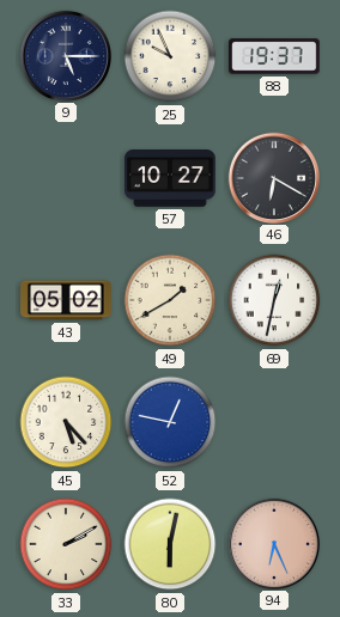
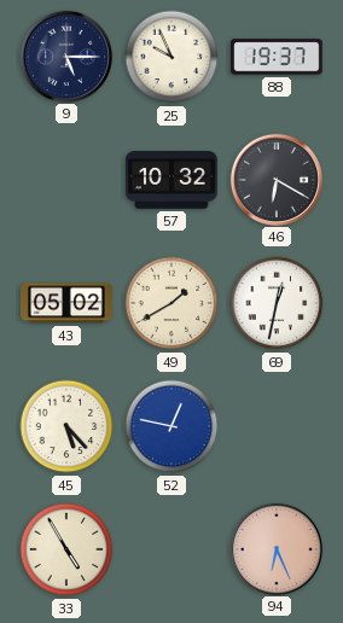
57: 10:27 -> 10:32
33: 2:10 -> 4:55
80: 6:02 -> none
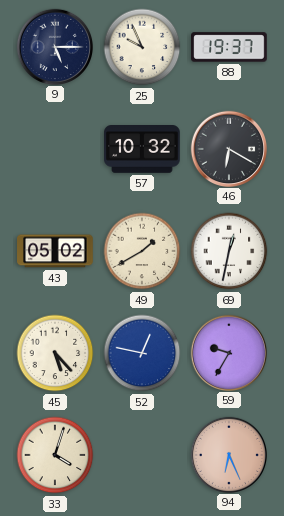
59: none -> 9:35
33: 4:55 -> 4:03
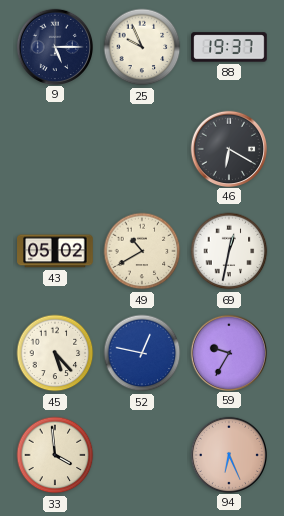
57: 10:32 -> none
49: 1:40 -> 10:40
33: 4:03 -> 3:59
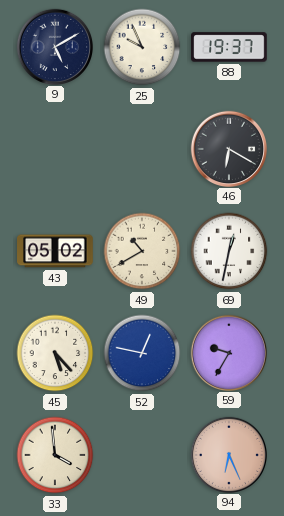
9: 5:15 -> 5:10
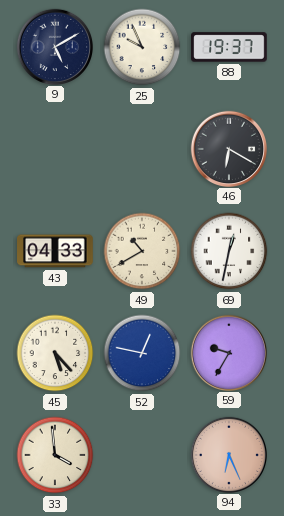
43: 05:02 -> 04:33
